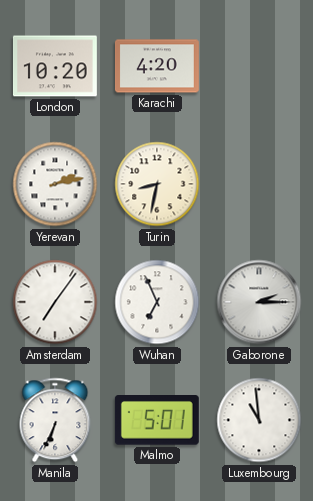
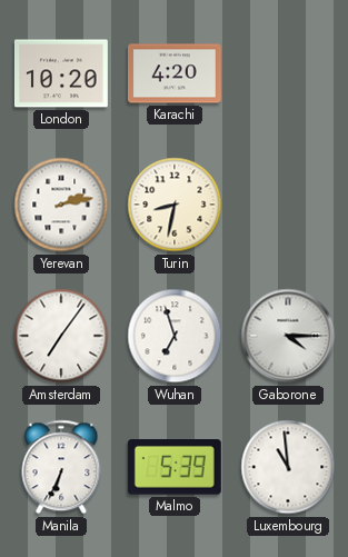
Wuhan: 6:56 -> 6:57
Gaborone: 2:15 -> 4:15
Malmo: 5:01 -> 5:39
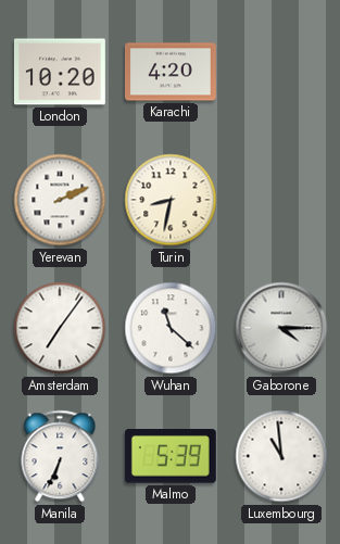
Yerevan: 2:13 -> 2:11
Wuhan: 6:57 -> 11:22
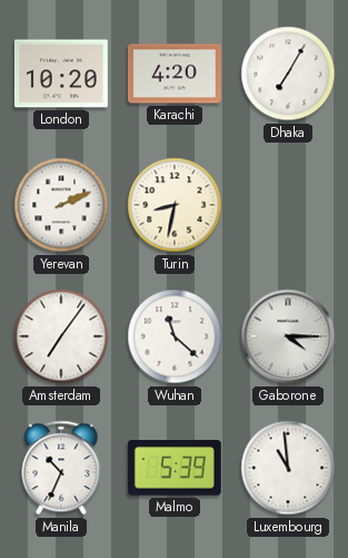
Dhaka: none -> 7:05
Manila: 6:34 -> 10:34
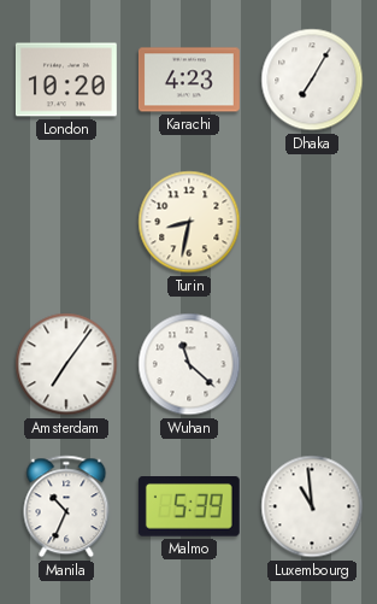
Karachi: 4:20 -> 4:23
Yerevan: 2:11 -> none
Gaborone: 4:15 -> none
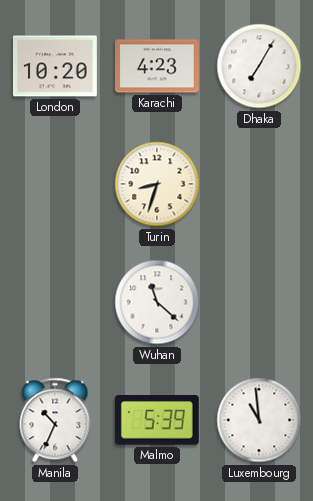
Turin: 8:32 -> 8:33
Amsterdam: 7:06 -> none
